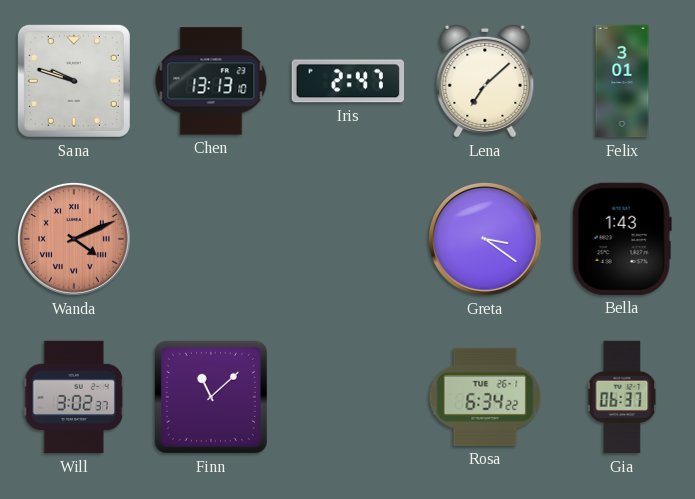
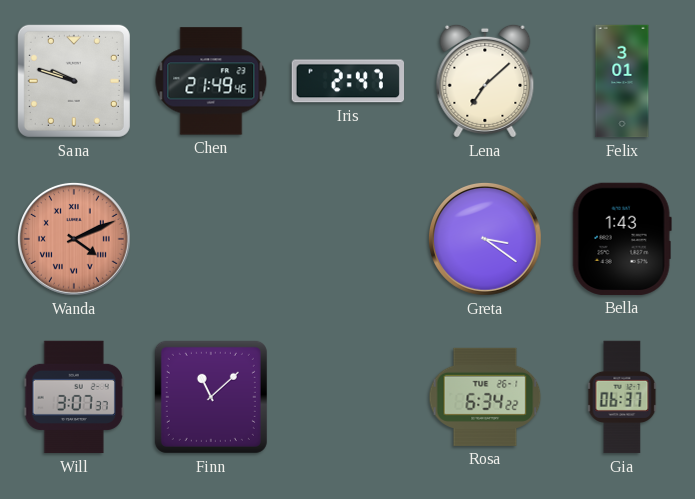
Chen: 13:13 -> 21:49
Will: 3:02 -> 3:07
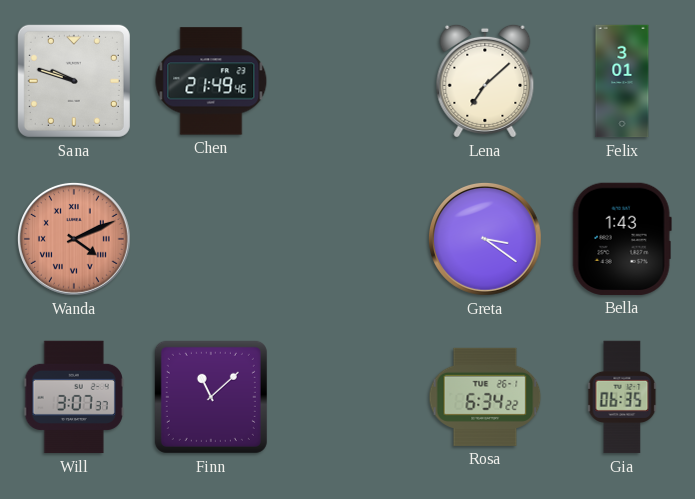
Iris: 2:47 -> none
Gia: 06:37 -> 06:35
